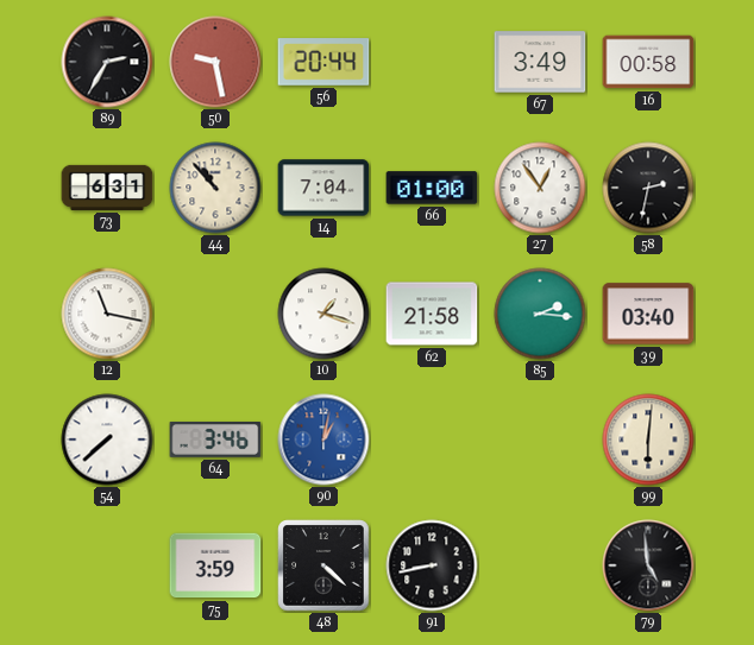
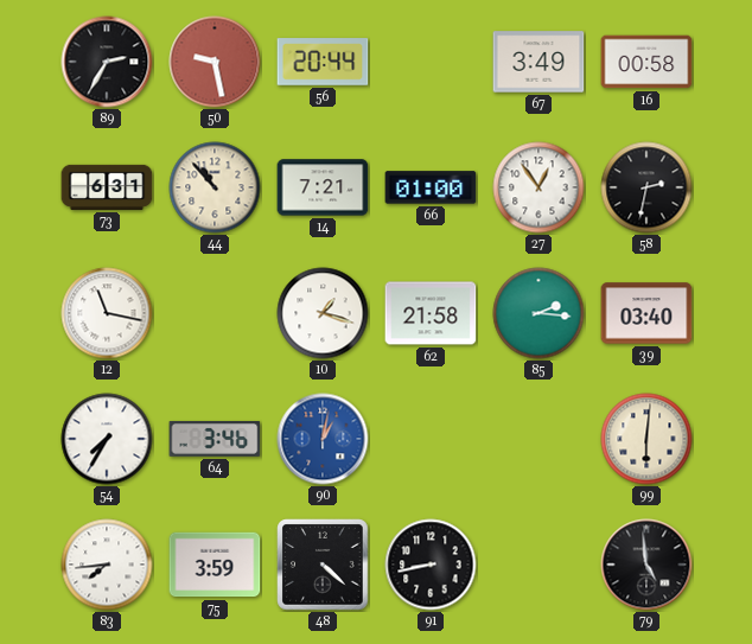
14: 7:04 -> 7:21
54: 7:38 -> 7:35
83: none -> 7:44
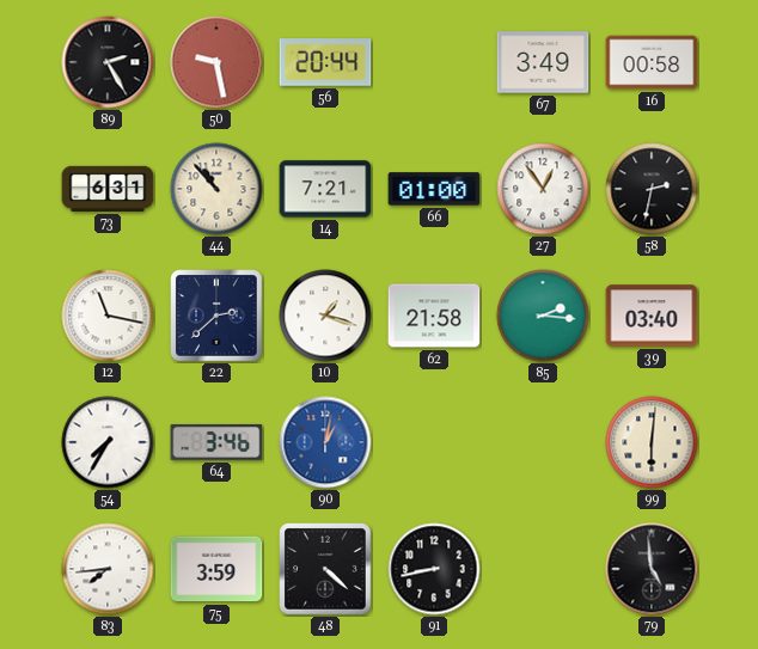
89: 2:35 -> 2:25
22: none -> 2:38
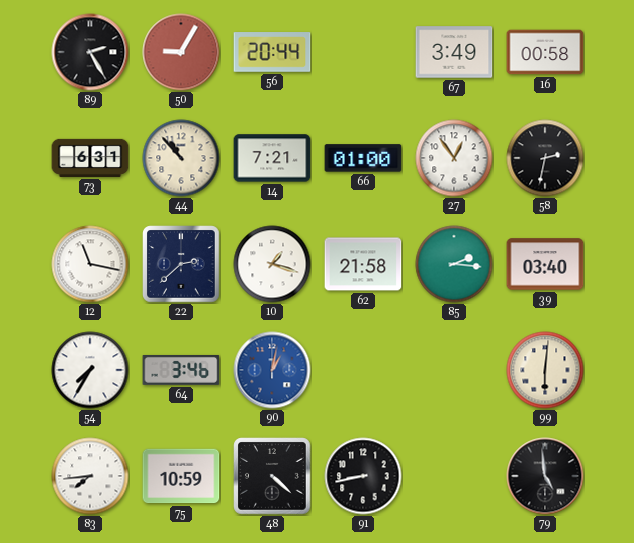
50: 9:28 -> 9:05
75: 3:59 -> 10:59
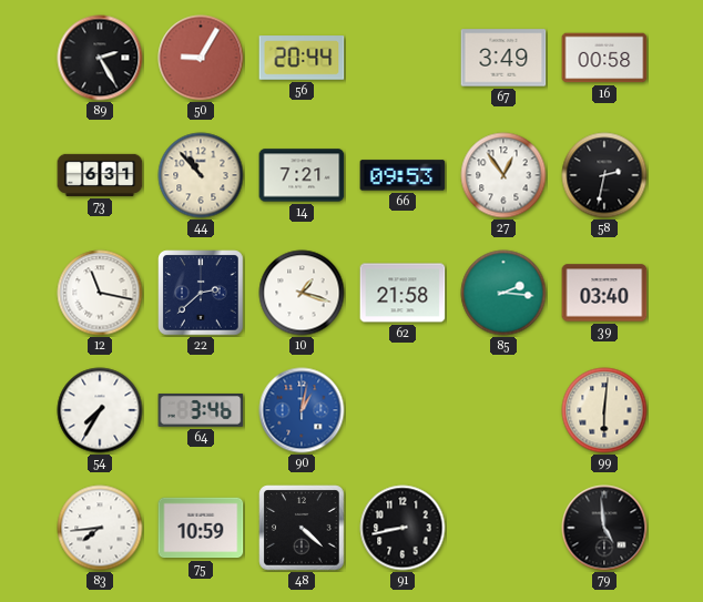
66: 01:00 -> 09:53
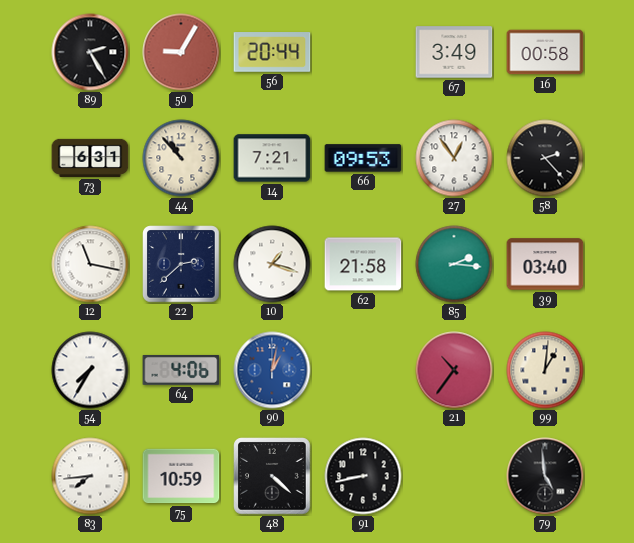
58: 2:32 -> 2:23
64: 3:46 -> 4:06
21: none -> 10:36
99: 6:01 -> 1:01
